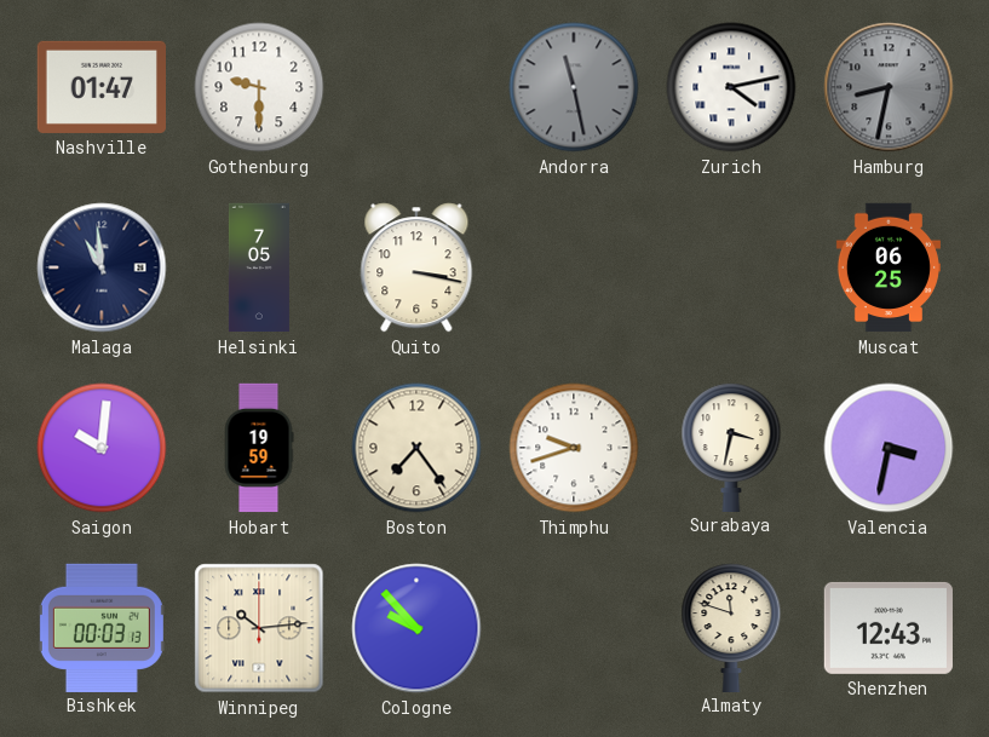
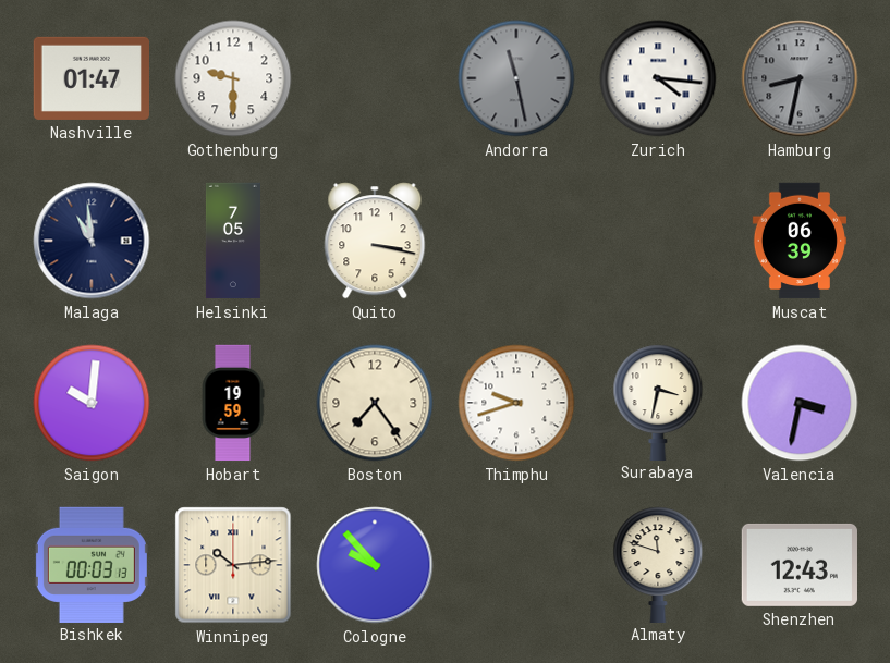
Zurich: 4:13 -> 4:16
Muscat: 06:25 -> 06:39
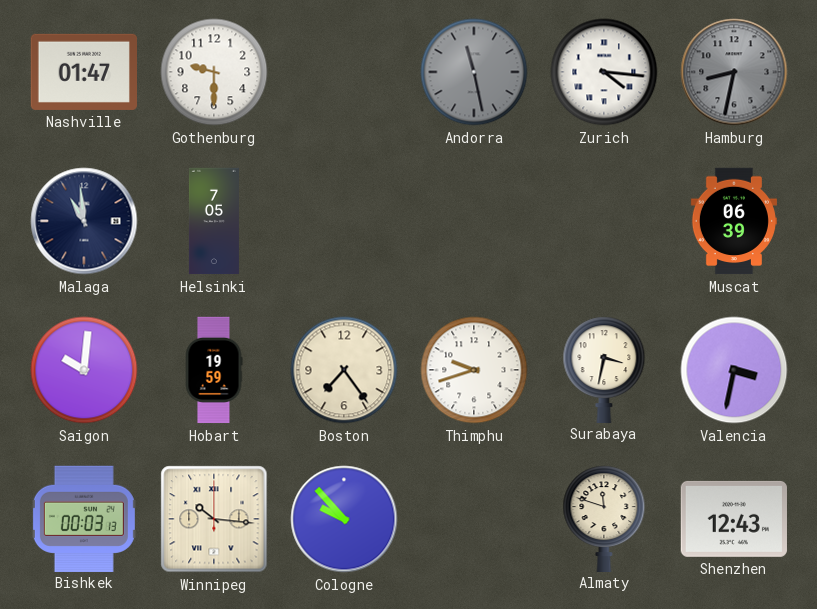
Quito: 3:17 -> none
Winnipeg: 10:14 -> 10:16
